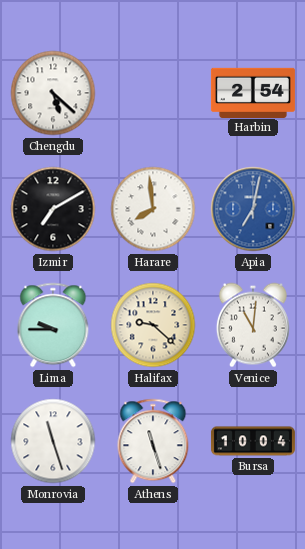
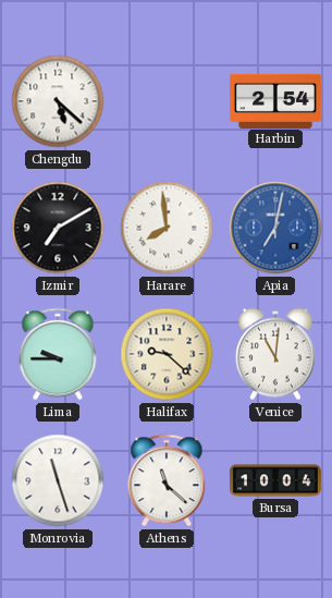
Athens: 11:27 -> 11:22
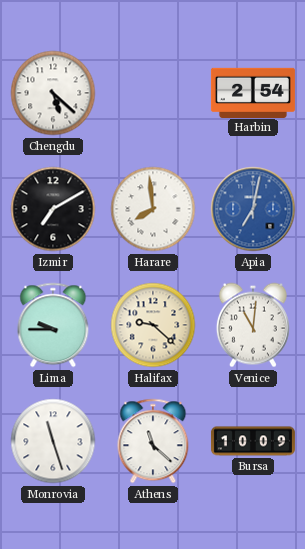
Bursa: 10:04 -> 10:09
